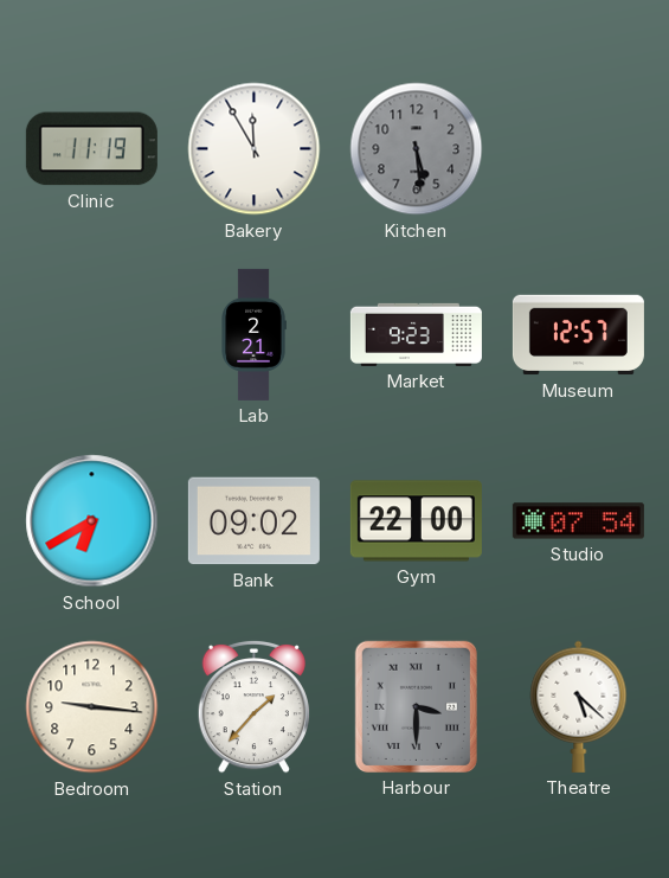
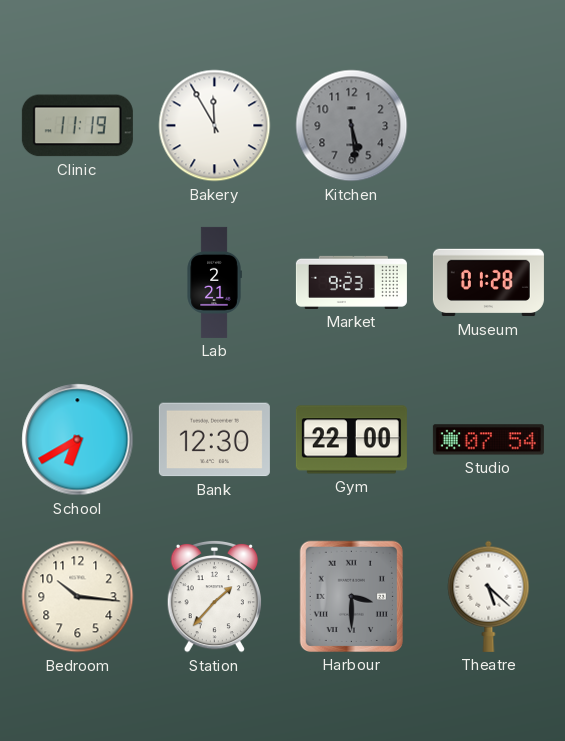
Museum: 12:57 -> 01:28
Bank: 09:02 -> 12:30
Bedroom: 9:16 -> 10:16
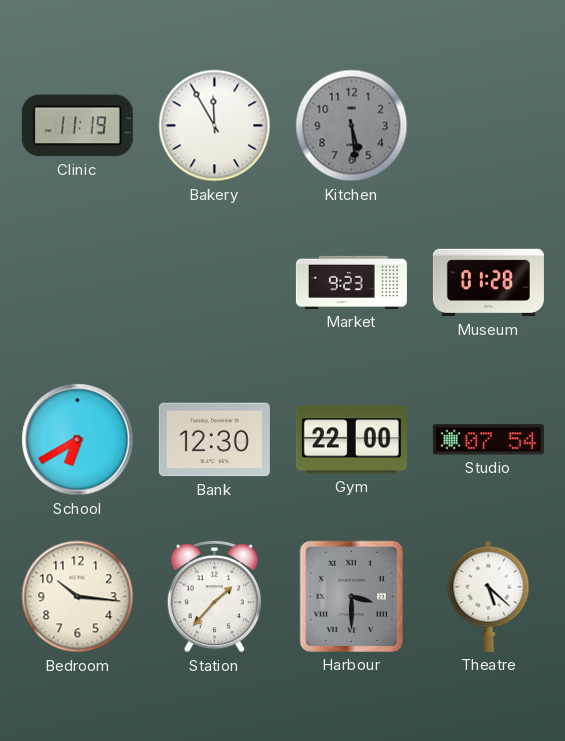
Lab: 2:21 -> none
